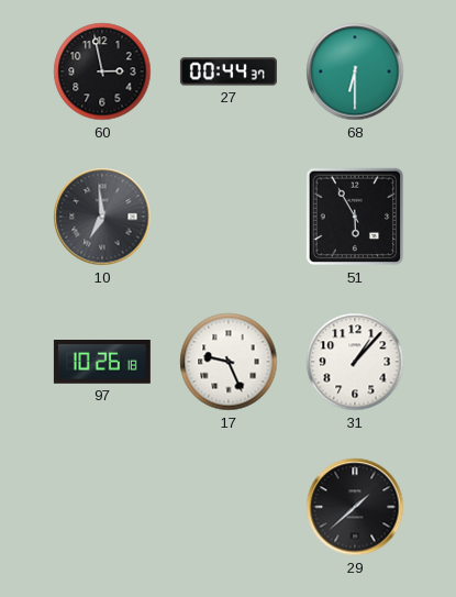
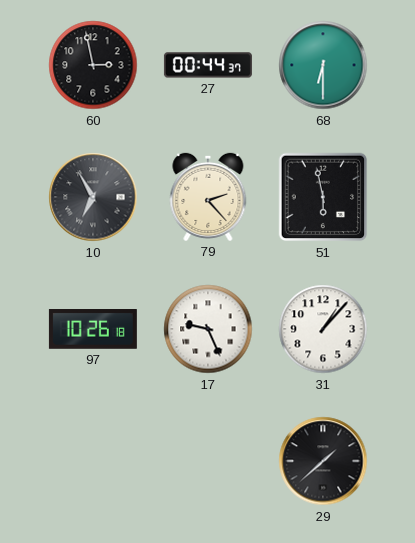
10: 6:59 -> 6:55
79: none -> 2:23
51: 5:55 -> 5:58
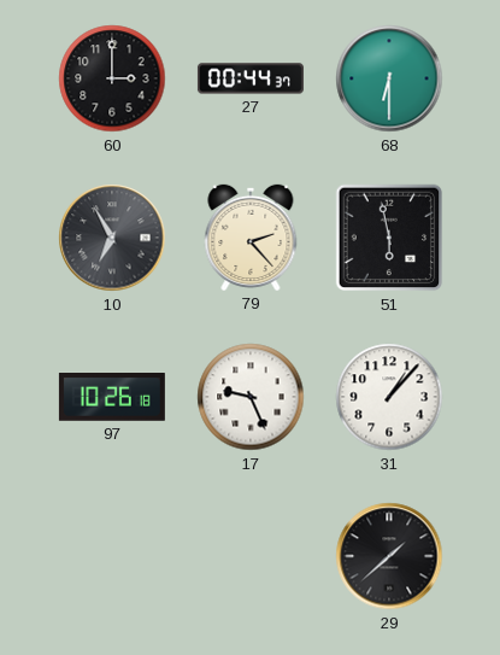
60: 2:58 -> 3:00
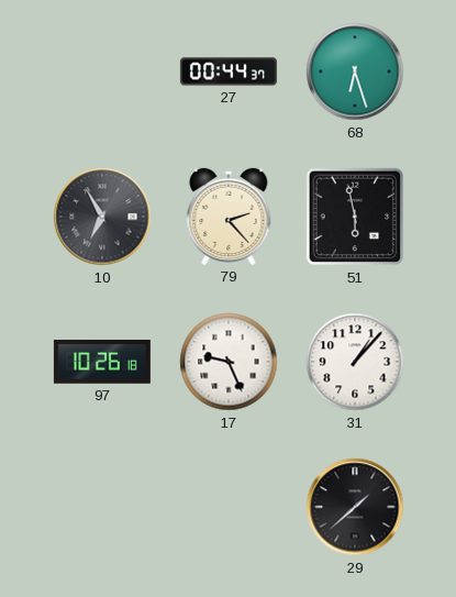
60: 3:00 -> none
68: 6:30 -> 6:27
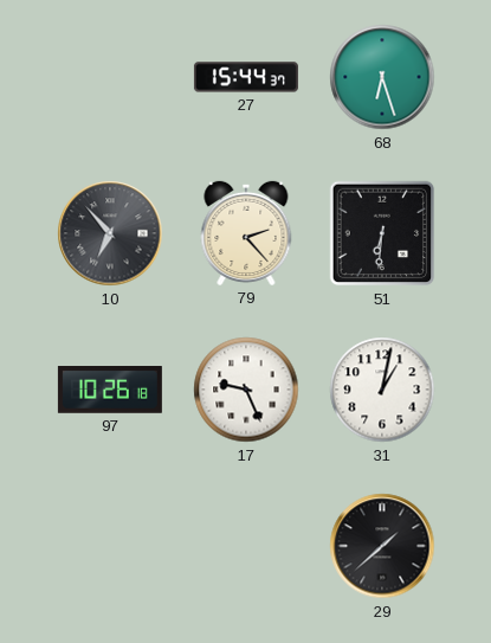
27: 00:44 -> 15:44
10: 6:55 -> 6:53
51: 5:58 -> 6:31
31: 1:07 -> 1:02
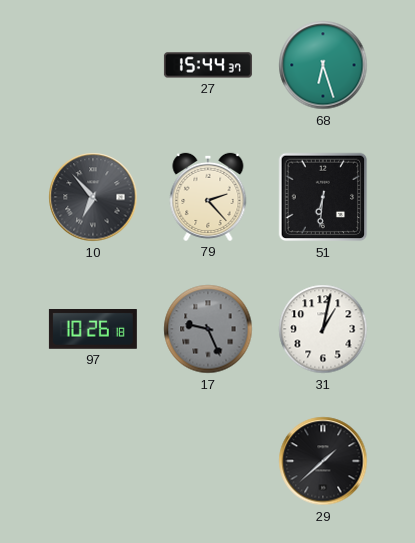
17 dial: white -> grey
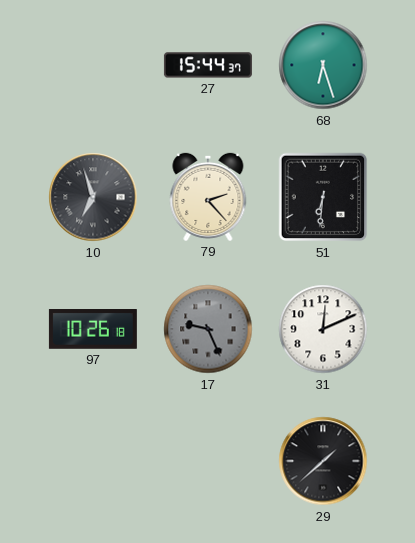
10: 6:53 -> 6:57
31: 1:02 -> 12:11
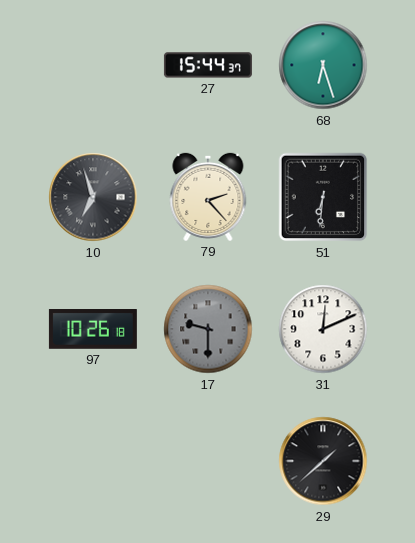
17: 9:26 -> 9:30
